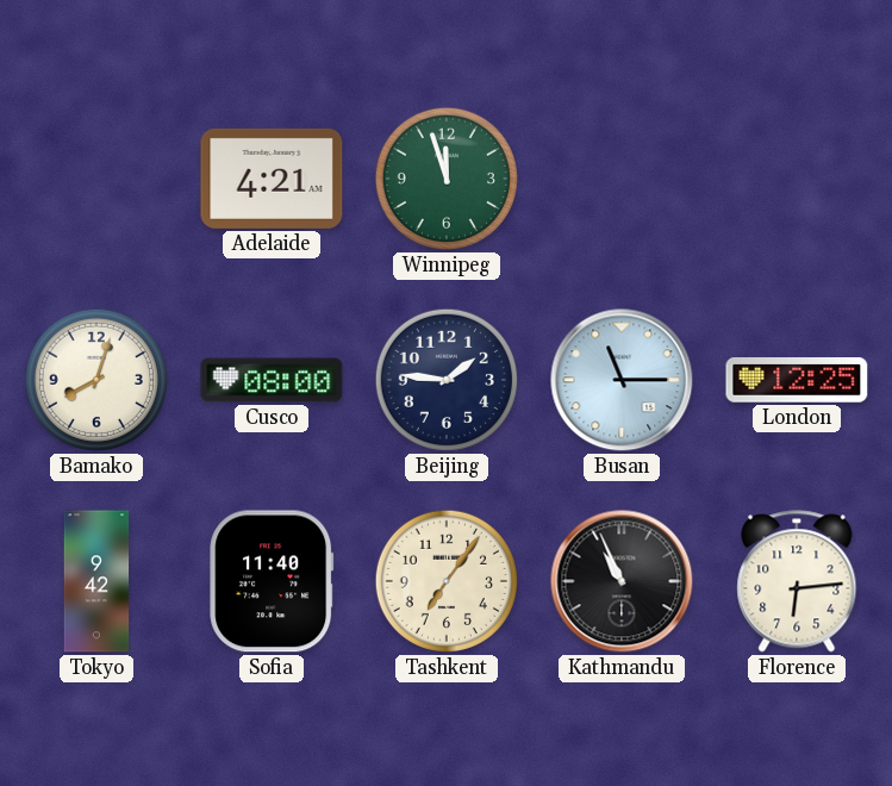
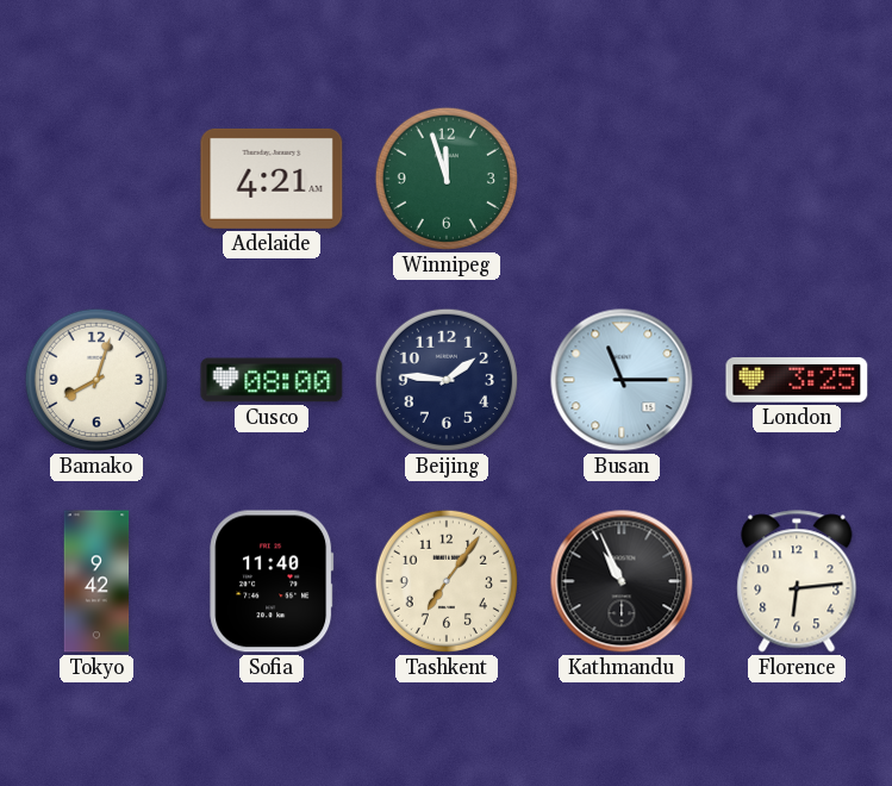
London: 12:25 -> 3:25
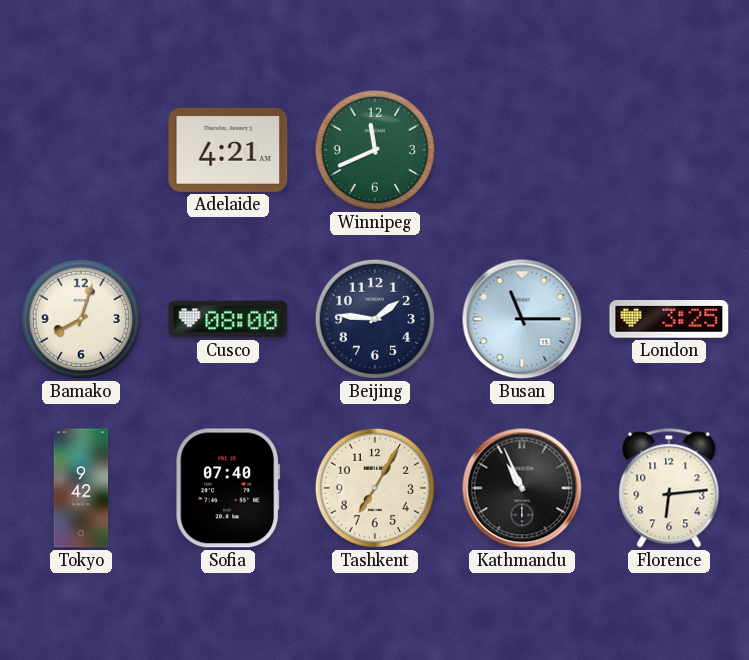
Winnipeg: 11:57 -> 11:41
Sofia: 11:40 -> 07:40
Tashkent: 7:06 -> 7:05
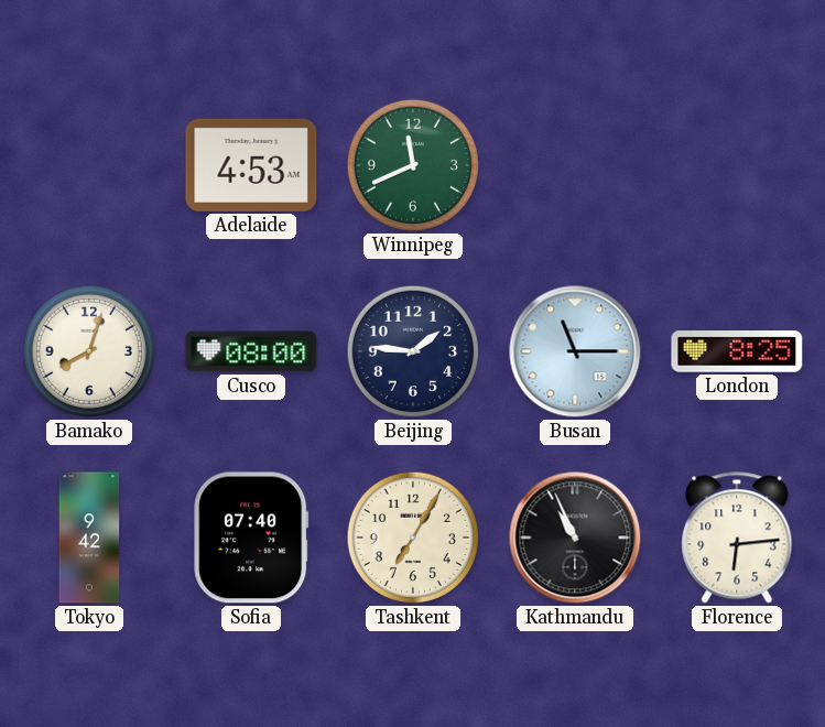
Adelaide: 4:21 -> 4:53
London: 3:25 -> 8:25
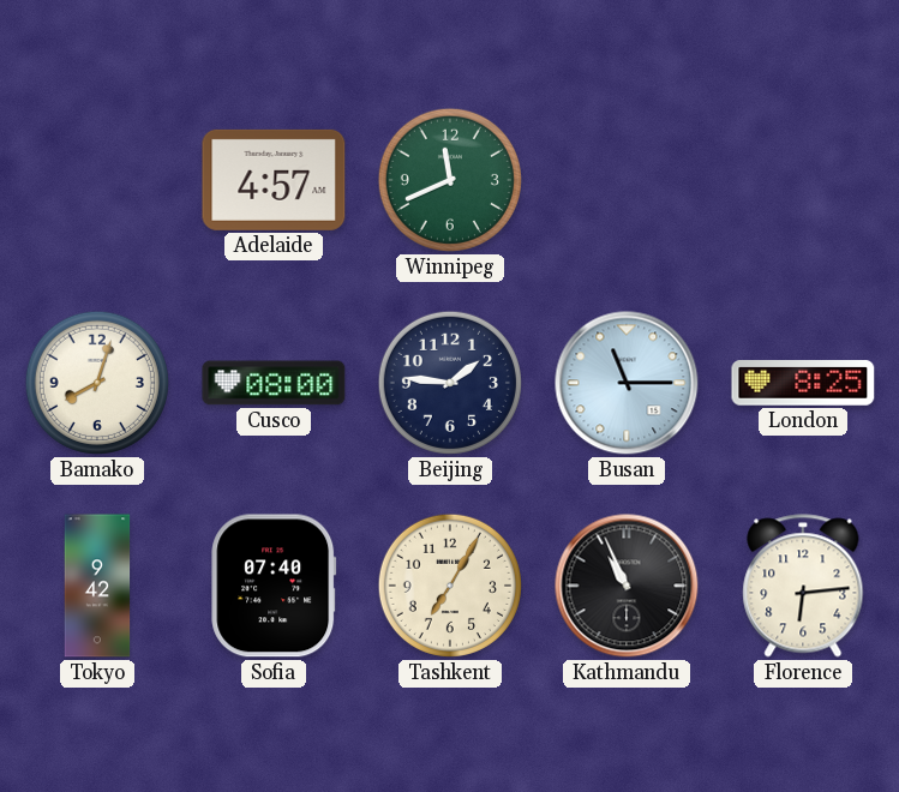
Adelaide: 4:53 -> 4:57
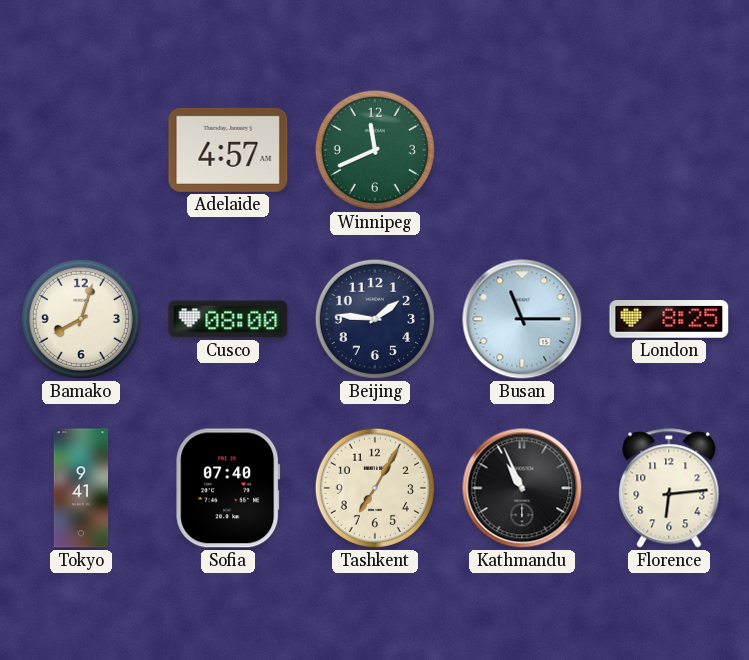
Tokyo: 9:42 -> 9:41
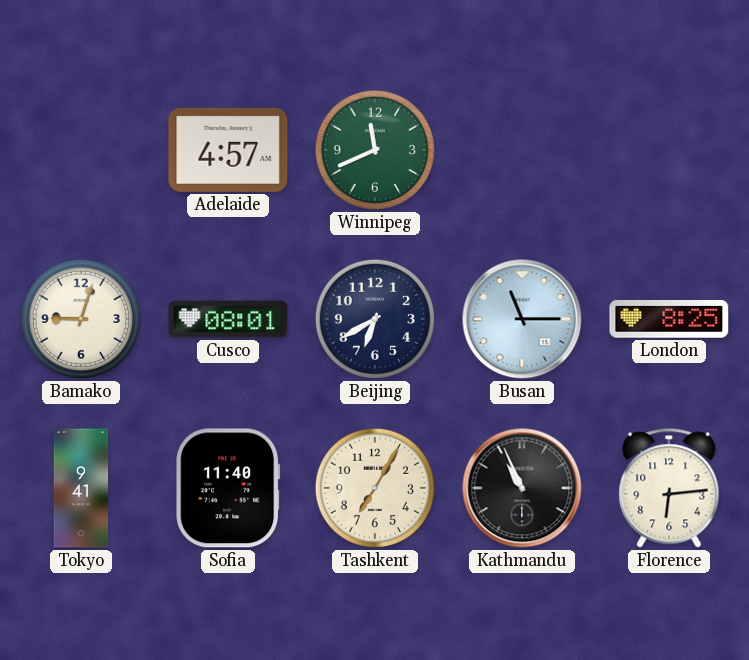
Bamako: 8:03 -> 9:03
Cusco: 08:00 -> 08:01
Beijing: 1:46 -> 6:40
Sofia: 07:40 -> 11:40
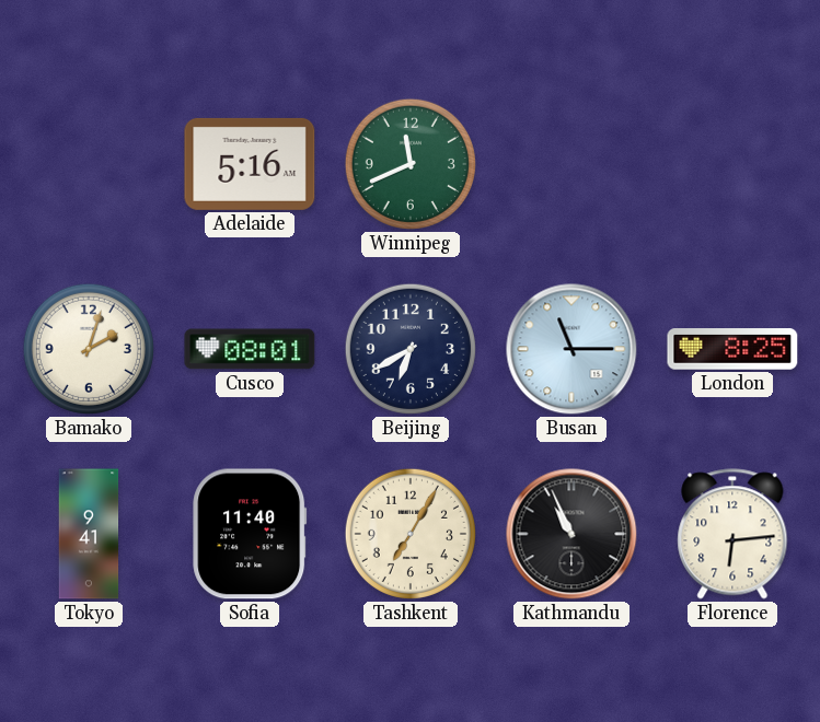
Adelaide: 4:57 -> 5:16
Bamako: 9:03 -> 2:03
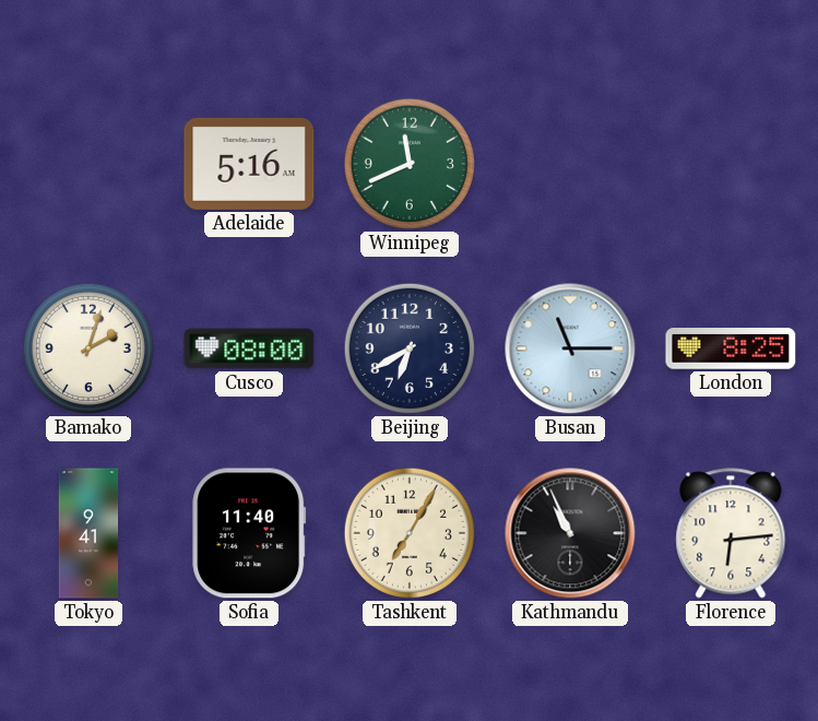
Cusco: 08:01 -> 08:00
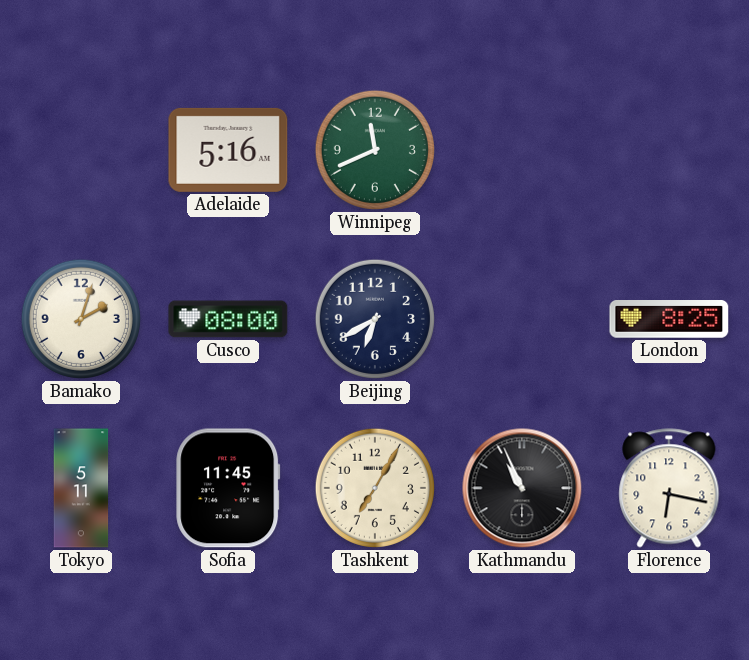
Busan: 11:15 -> none
Tokyo: 9:41 -> 5:11
Sofia: 11:40 -> 11:45
Florence: 6:14 -> 6:17
